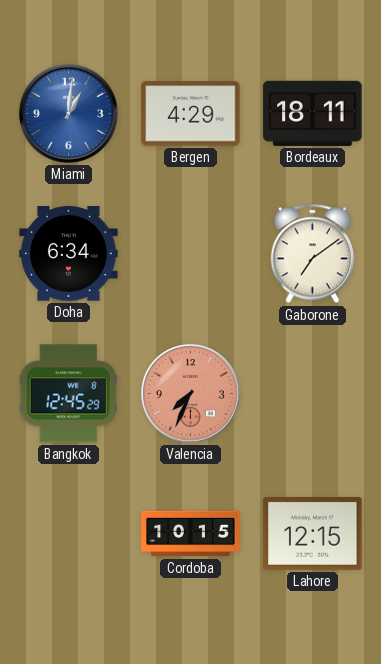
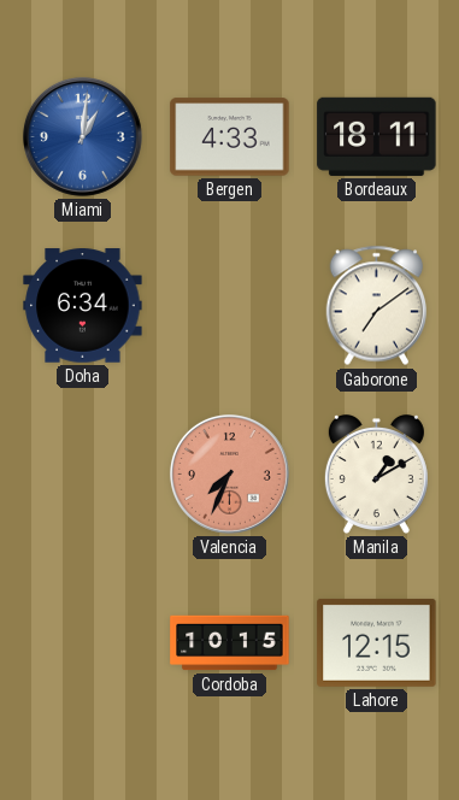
Bergen: 4:29 -> 4:33
Bangkok: 12:45 -> none
Manila: none -> 1:10
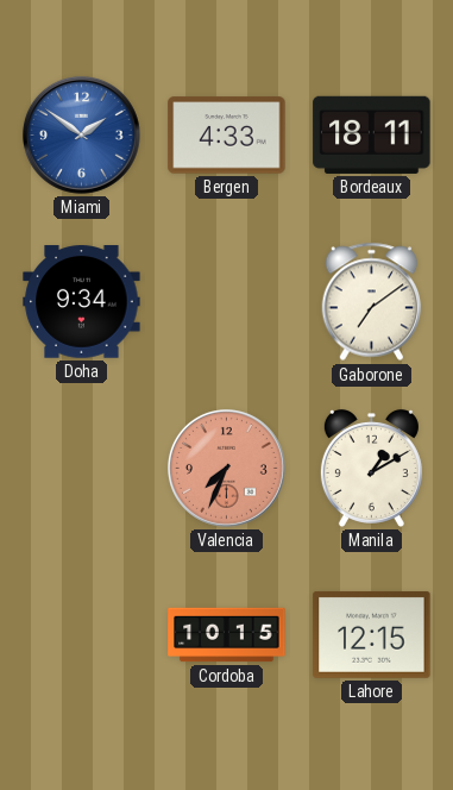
Miami: 1:01 -> 1:51
Doha: 6:34 -> 9:34
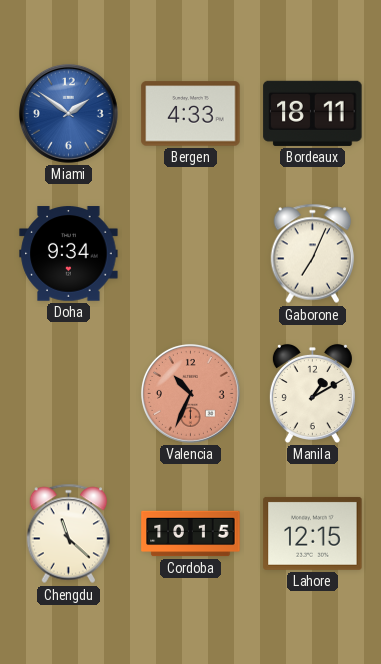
Gaborone: 7:09 -> 7:04
Valencia: 7:34 -> 10:34
Chengdu: none -> 11:22
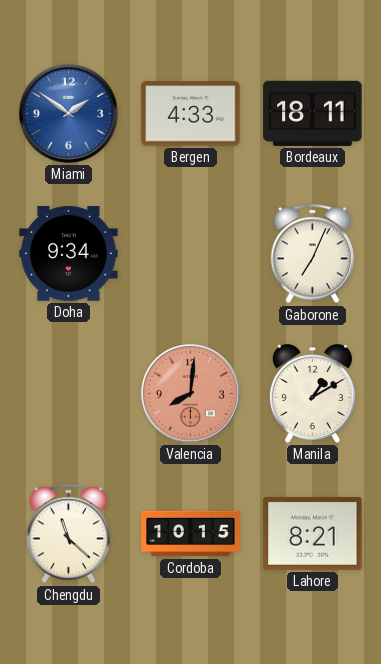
Valencia: 10:34 -> 8:01
Lahore: 12:15 -> 8:21
